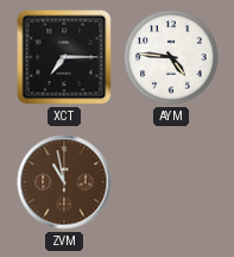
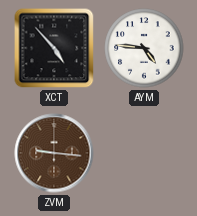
XCT: 7:15 -> 4:53
ZVM: 10:58 -> 9:16
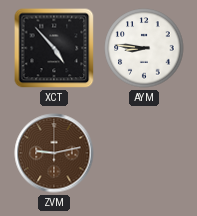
AYM: 4:46 -> 8:46
ZVM: 9:16 -> 9:13
